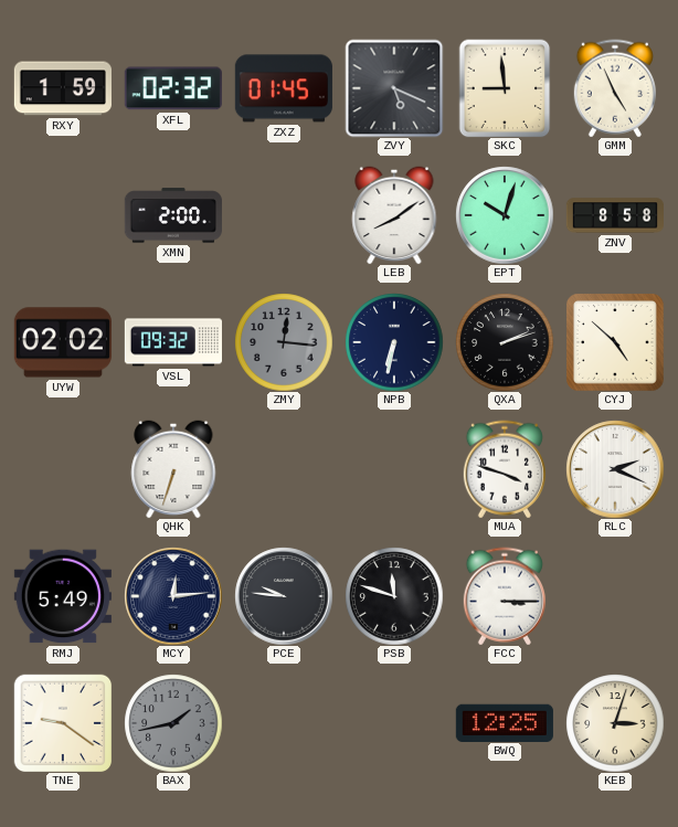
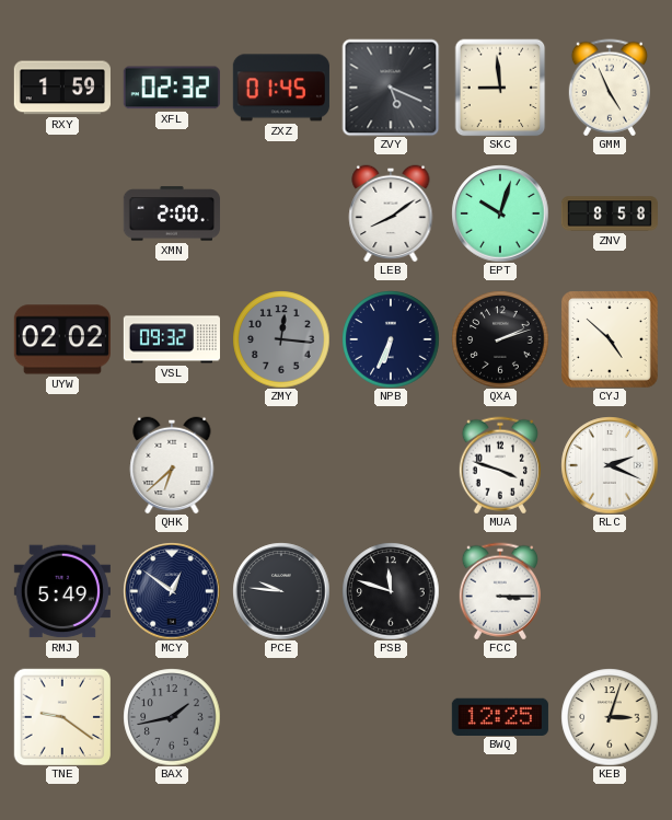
NPB: 6:32 -> 6:34
QHK: 6:33 -> 6:38
MCY: 12:14 -> 12:51
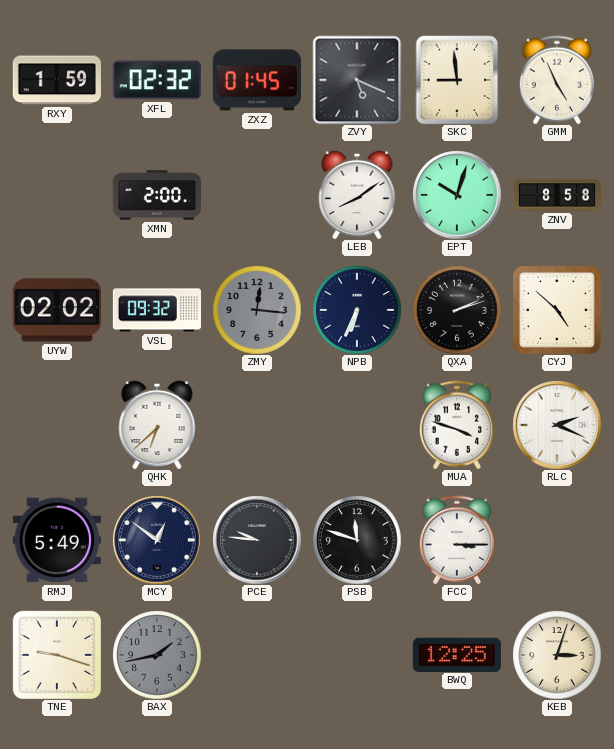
TNE: 9:21 -> 9:18
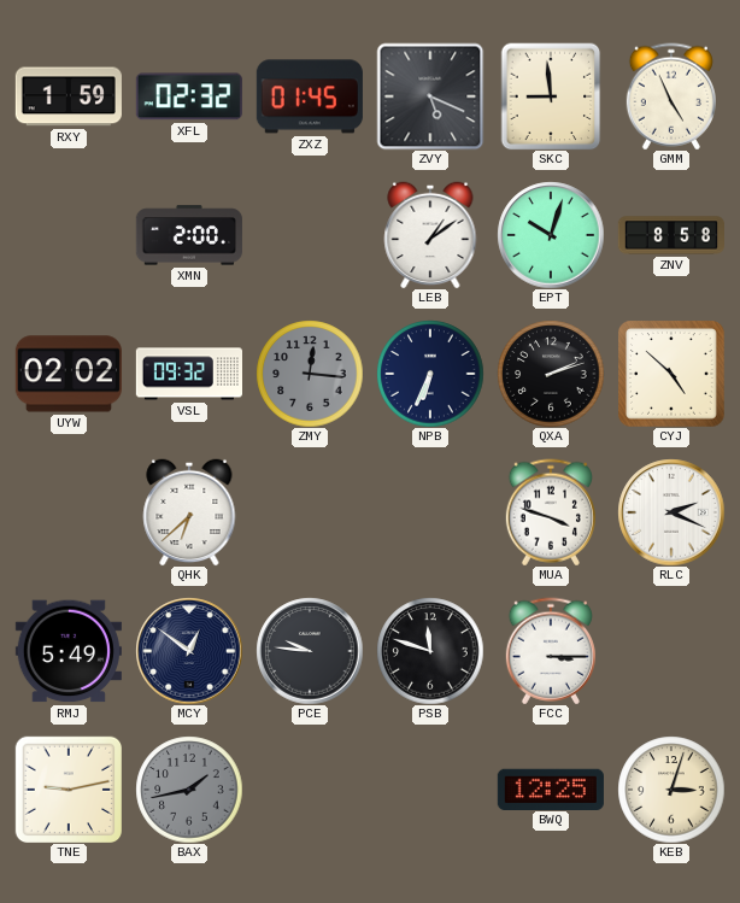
LEB: 8:09 -> 1:09
TNE: 9:18 -> 9:13
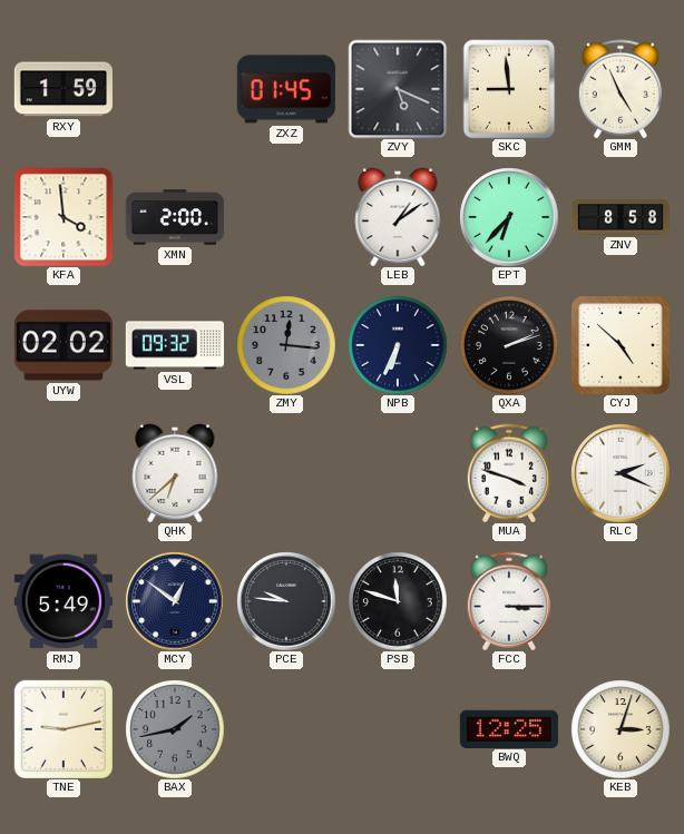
XFL: 02:32 -> none
KFA: none -> 3:59
EPT: 10:03 -> 6:37
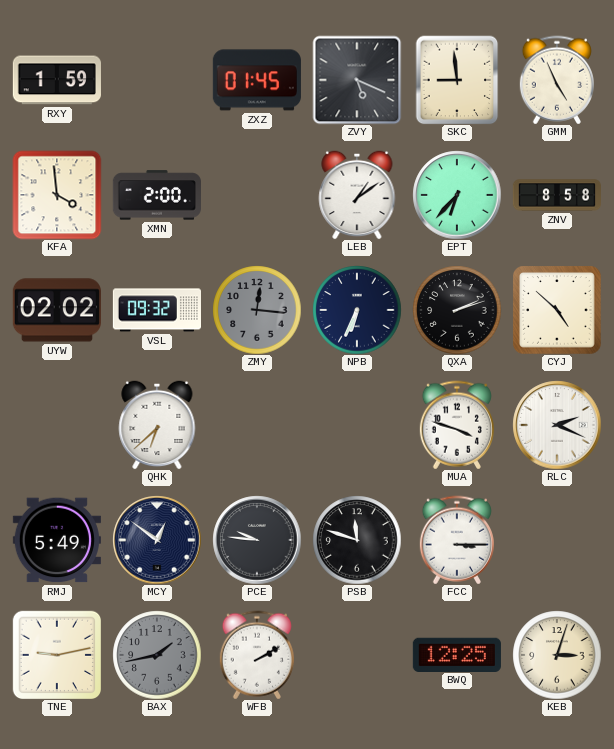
WFB: none -> 2:10
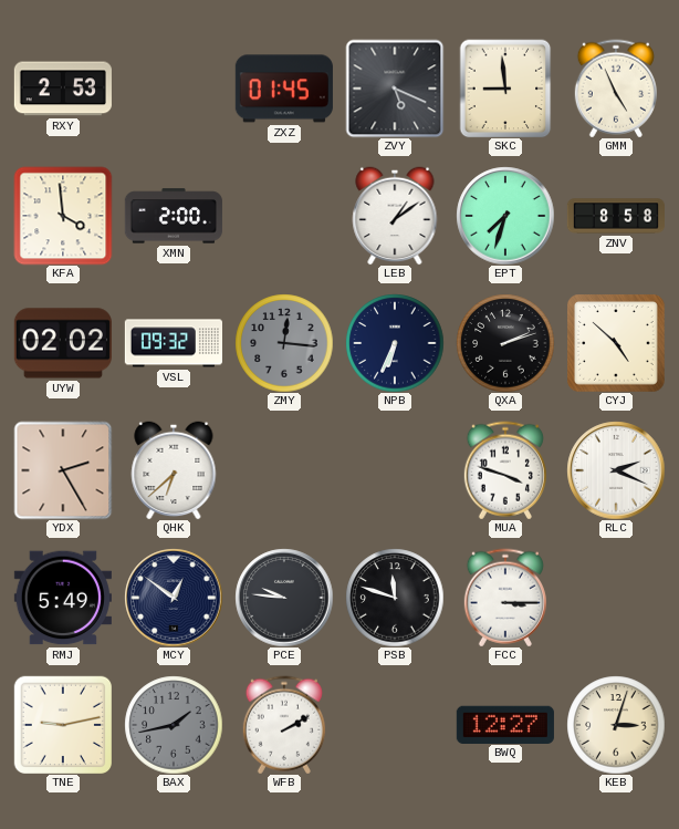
RXY: 1:59 -> 2:53
EPT: 6:37 -> 7:33
YDX: none -> 2:25
BWQ: 12:25 -> 12:27
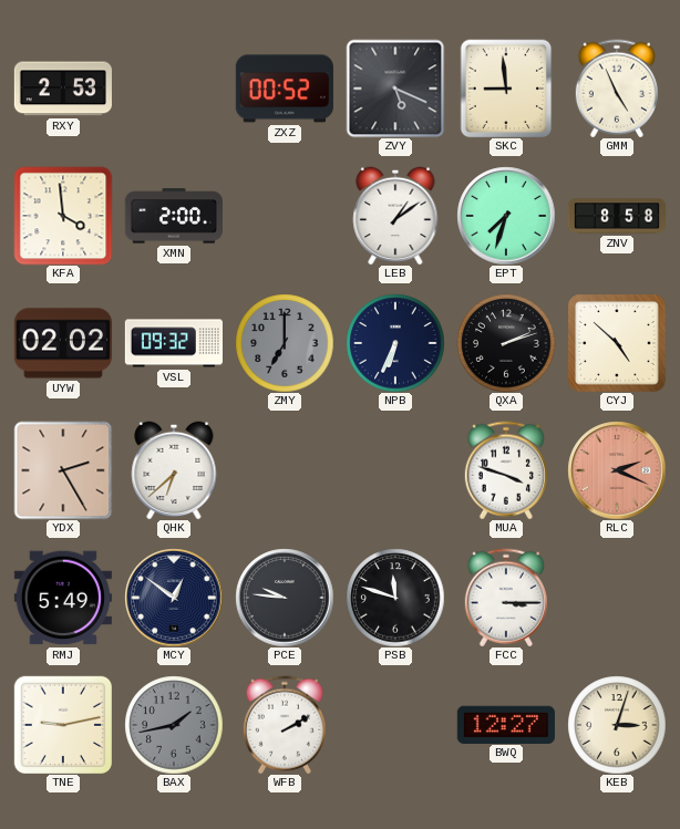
ZXZ: 01:45 -> 00:52
ZMY: 12:16 -> 7:00
RLC dial: white -> salmon
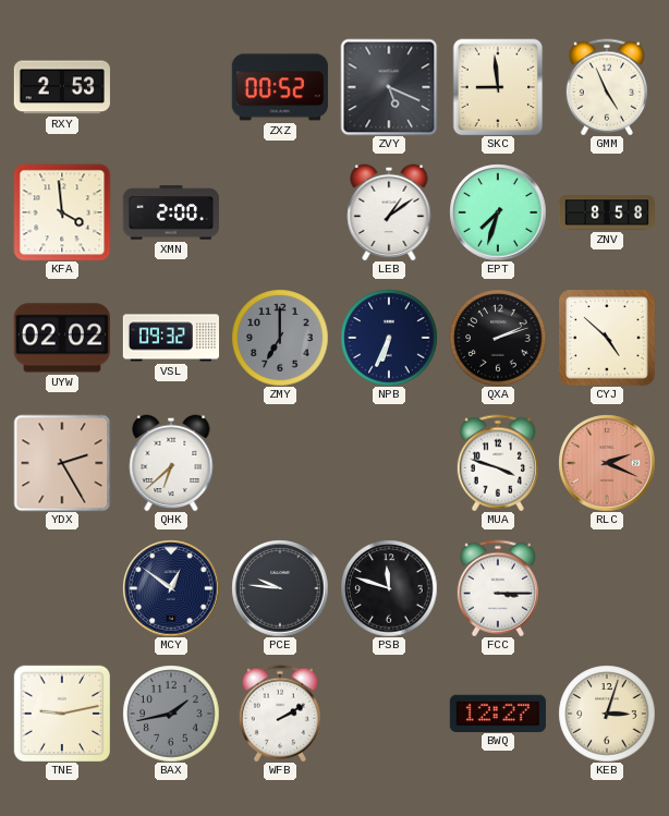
RMJ: 5:49 -> none
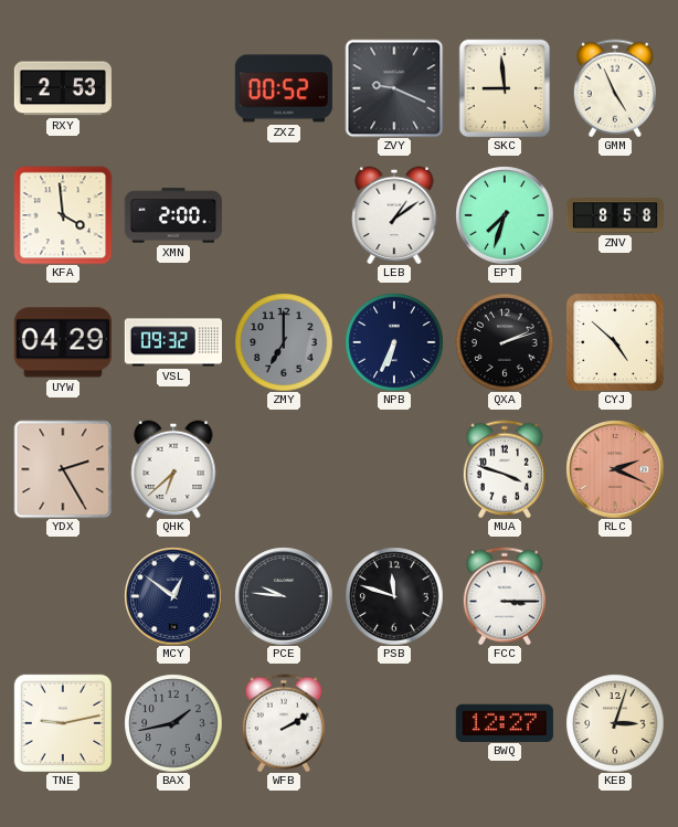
ZVY: 5:19 -> 9:19
UYW: 02:02 -> 04:29
